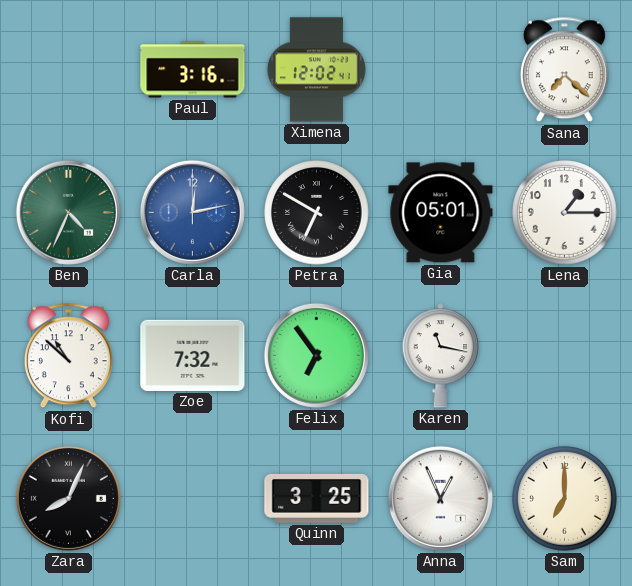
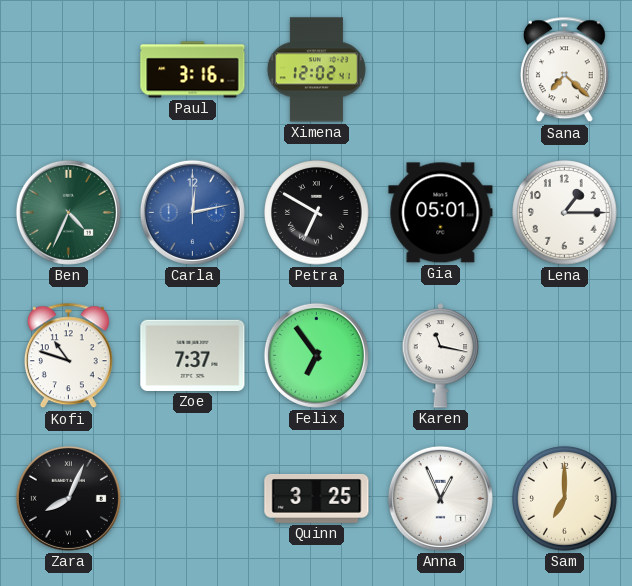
Kofi: 10:52 -> 10:48
Zoe: 7:32 -> 7:37
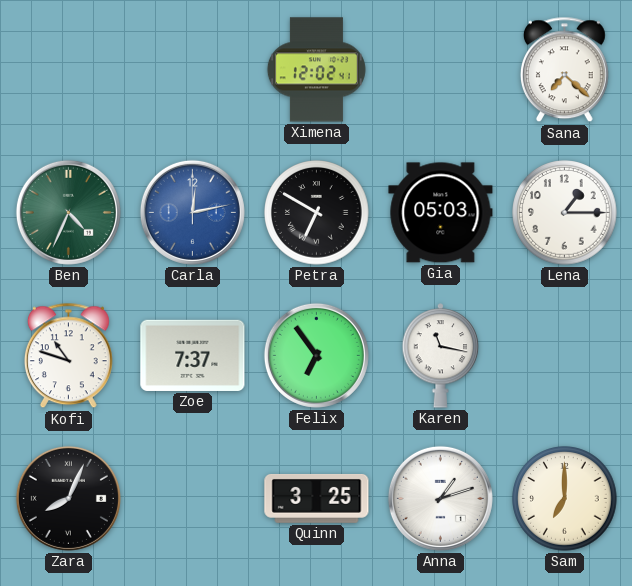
Paul: 3:16 -> none
Gia: 05:01 -> 05:03
Anna: 12:56 -> 1:12
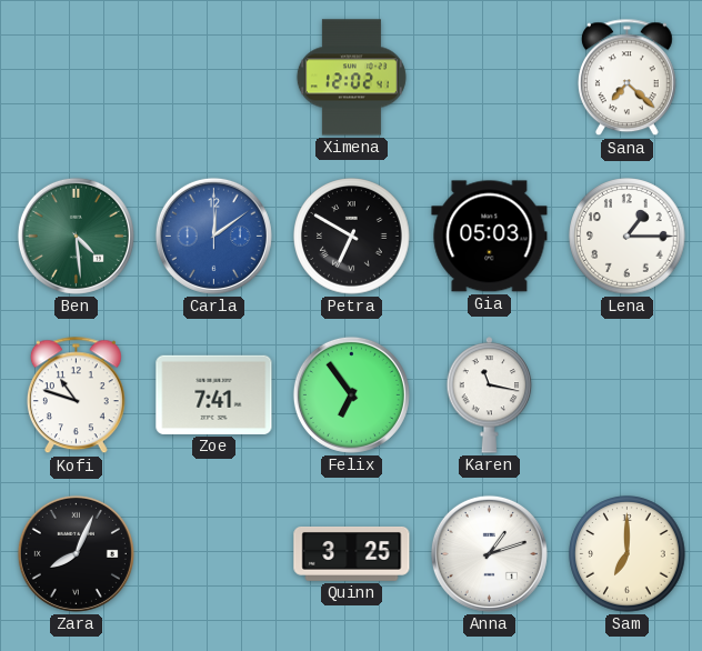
Ben: 4:34 -> 4:29
Carla: 12:13 -> 12:09
Zoe: 7:37 -> 7:41
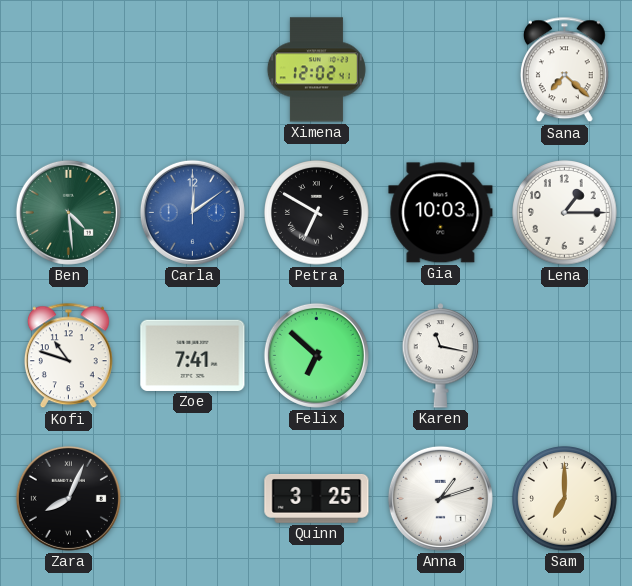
Gia: 05:03 -> 10:03
Felix: 6:54 -> 6:52
